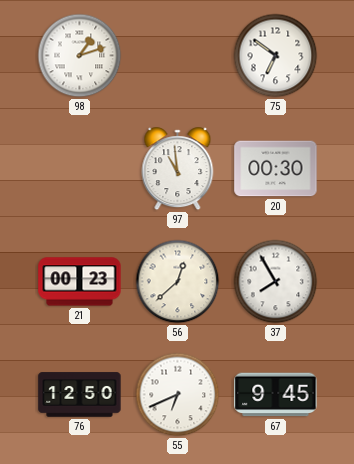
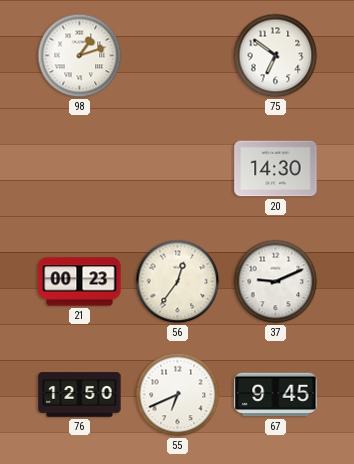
97: 10:59 -> none
20: 00:30 -> 14:30
56: 12:38 -> 12:36
37: 7:55 -> 9:11
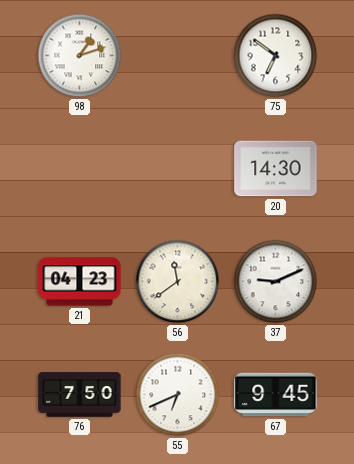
21: 00:23 -> 04:23
56: 12:36 -> 11:39
76: 12:50 -> 7:50
